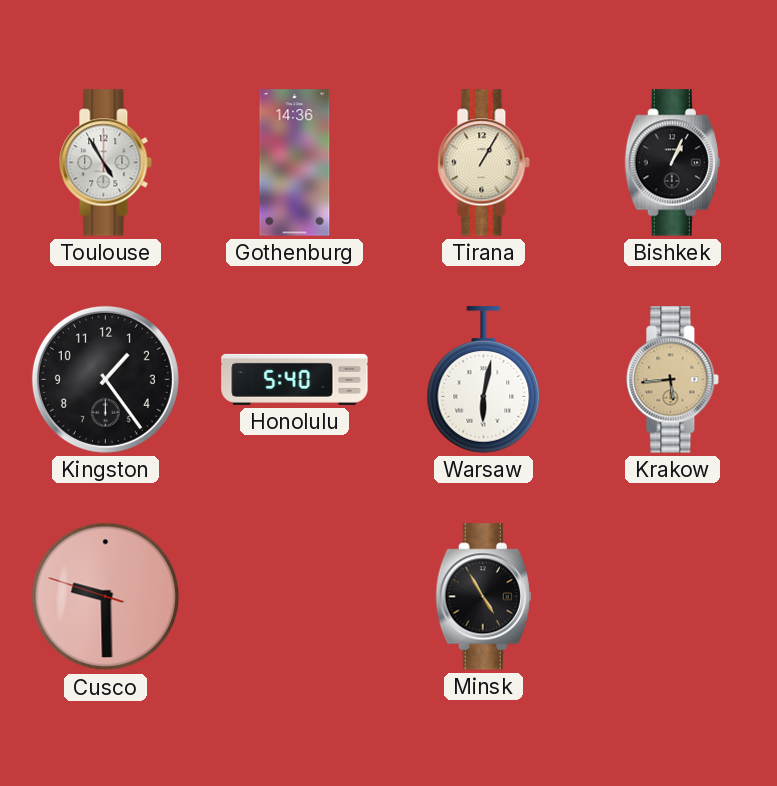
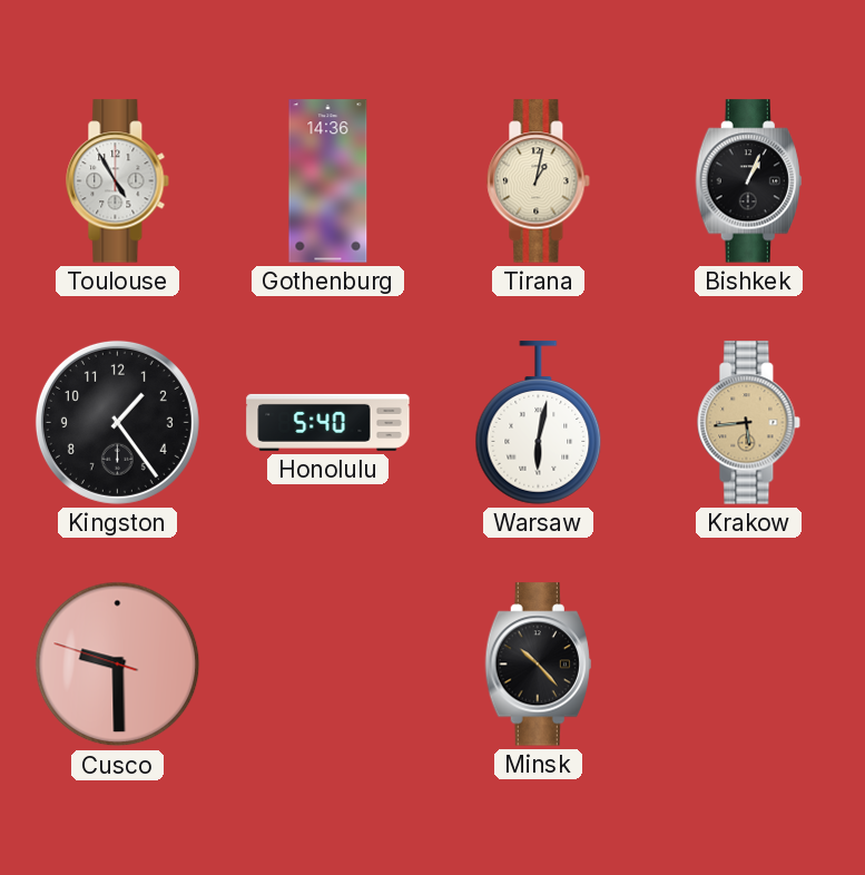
Tirana: 1:05 -> 1:02
Minsk: 4:55 -> 10:23
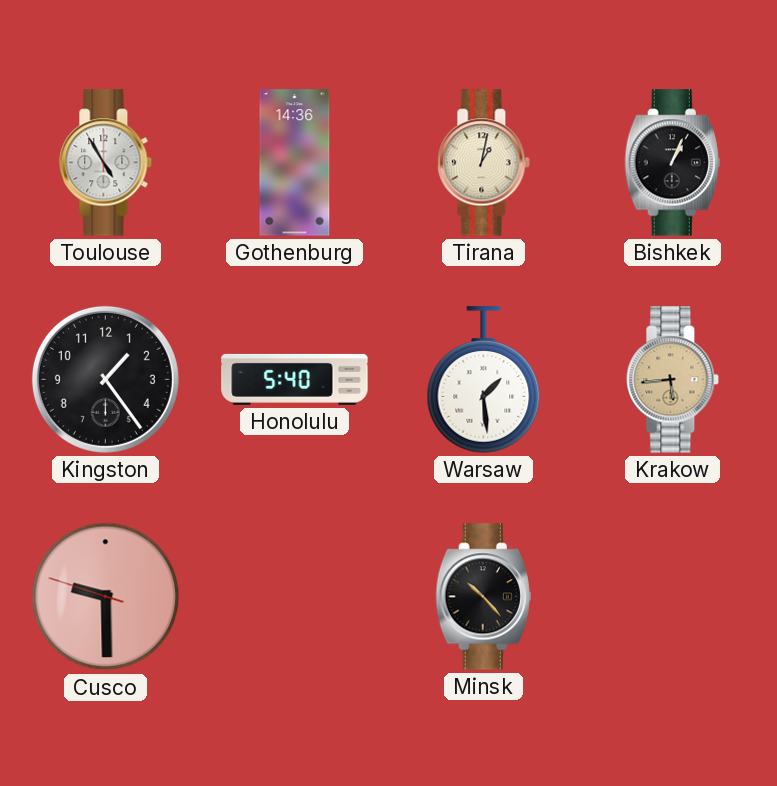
Warsaw: 6:02 -> 1:29
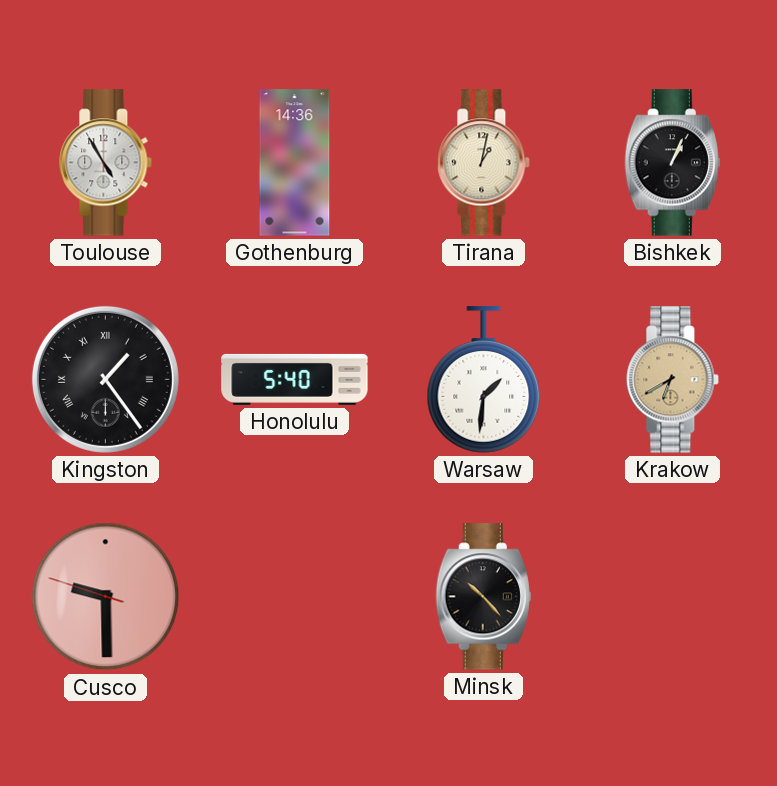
Kingston numerals: Arabic -> Roman
Warsaw: 1:29 -> 1:31
Krakow: 5:44 -> 6:40
